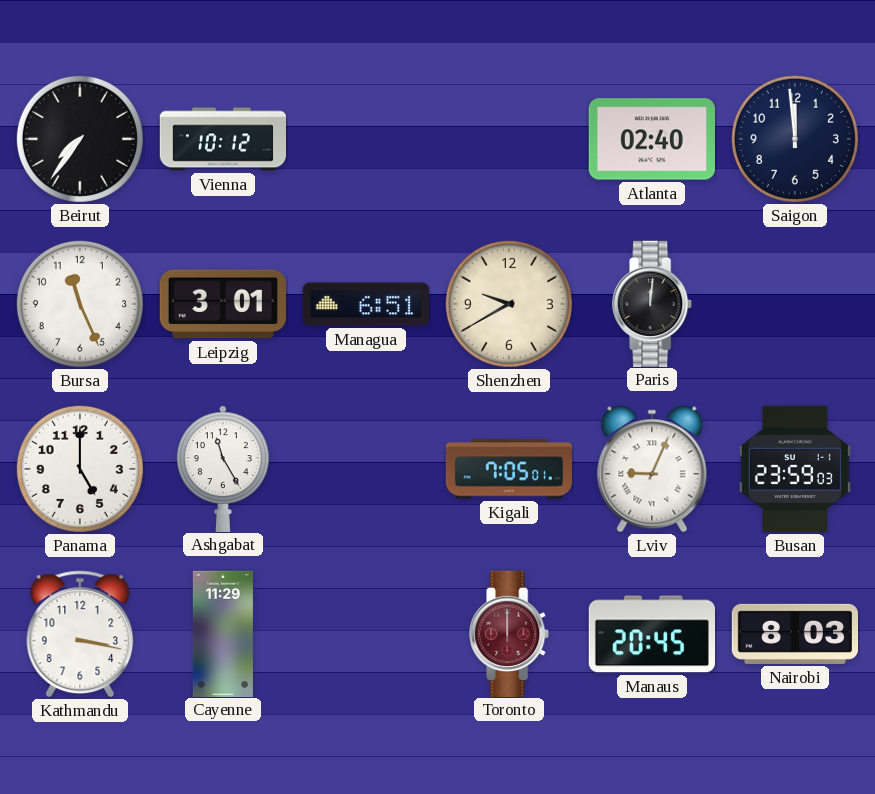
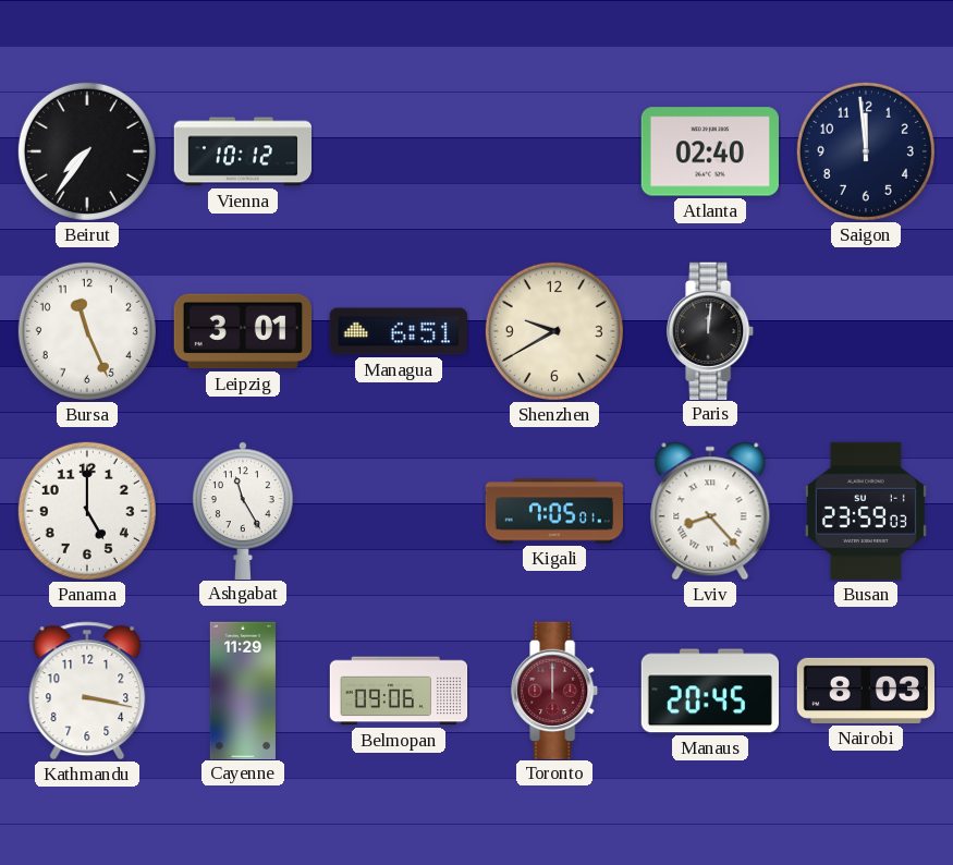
Lviv: 9:04 -> 8:23
Belmopan: none -> 09:06
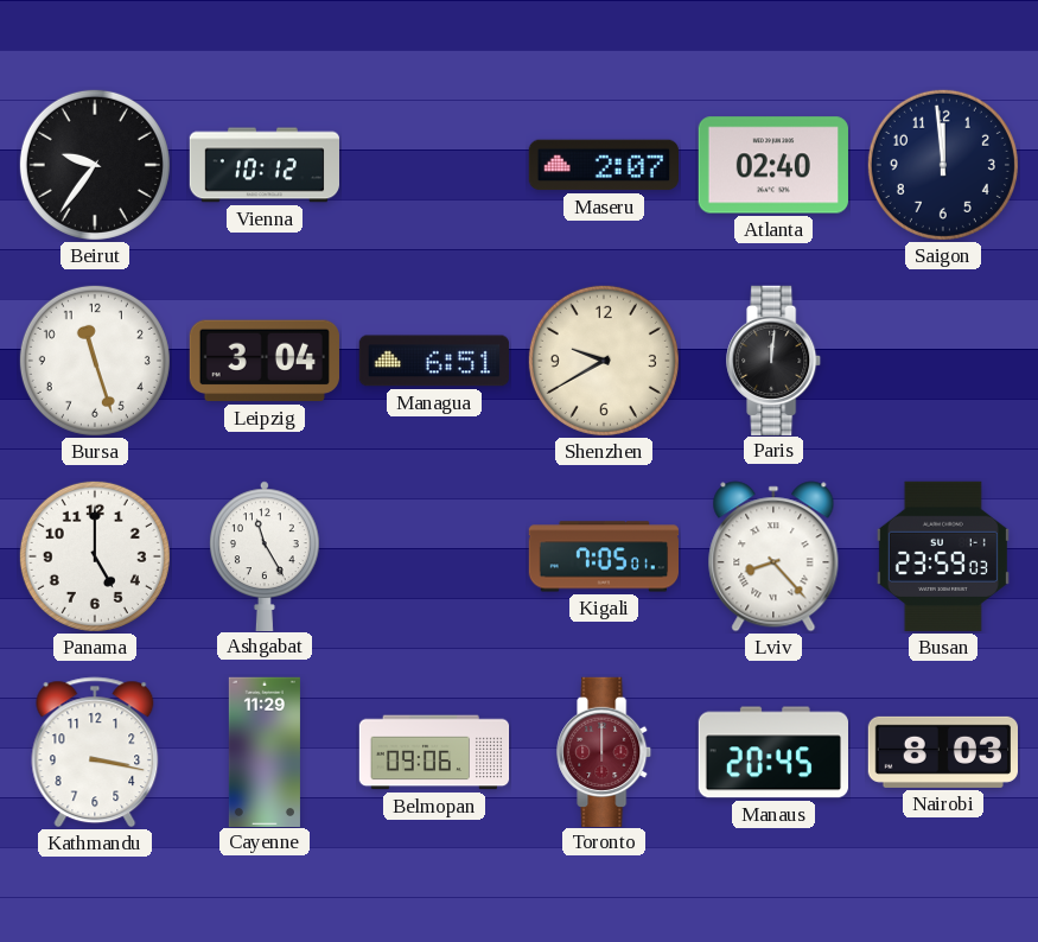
Beirut: 7:36 -> 9:36
Maseru: none -> 2:07
Bursa: 11:26 -> 11:27
Leipzig: 3:01 -> 3:04
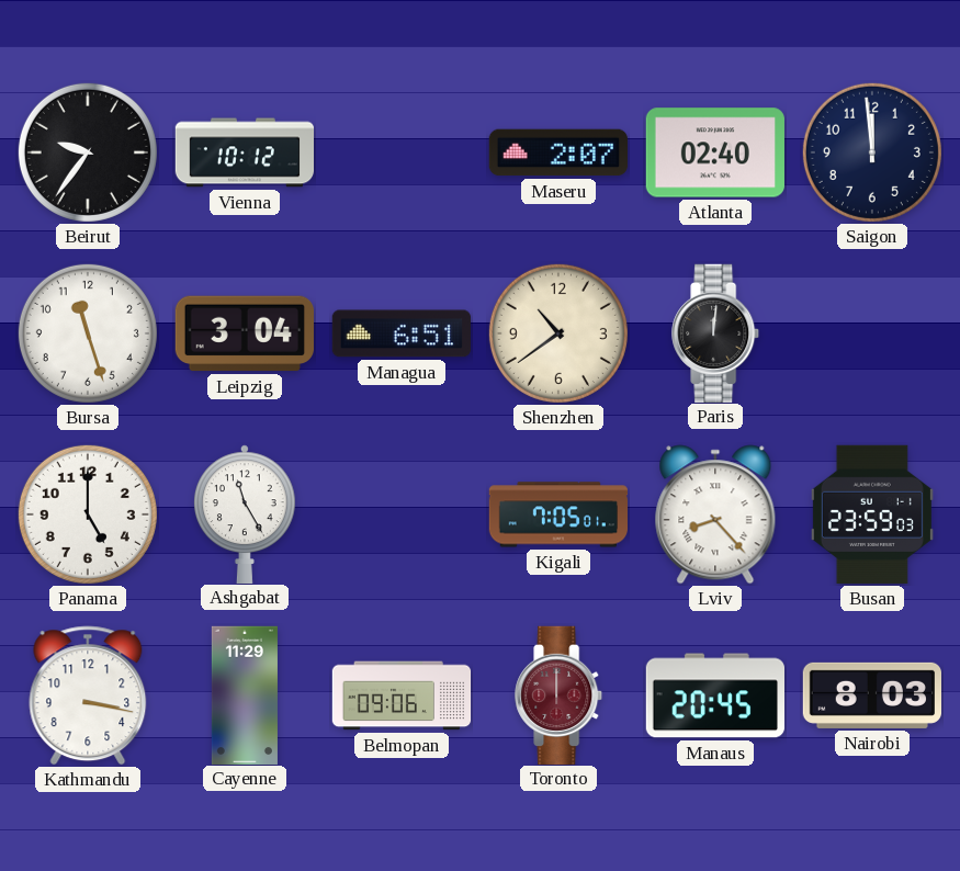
Shenzhen: 9:40 -> 10:39
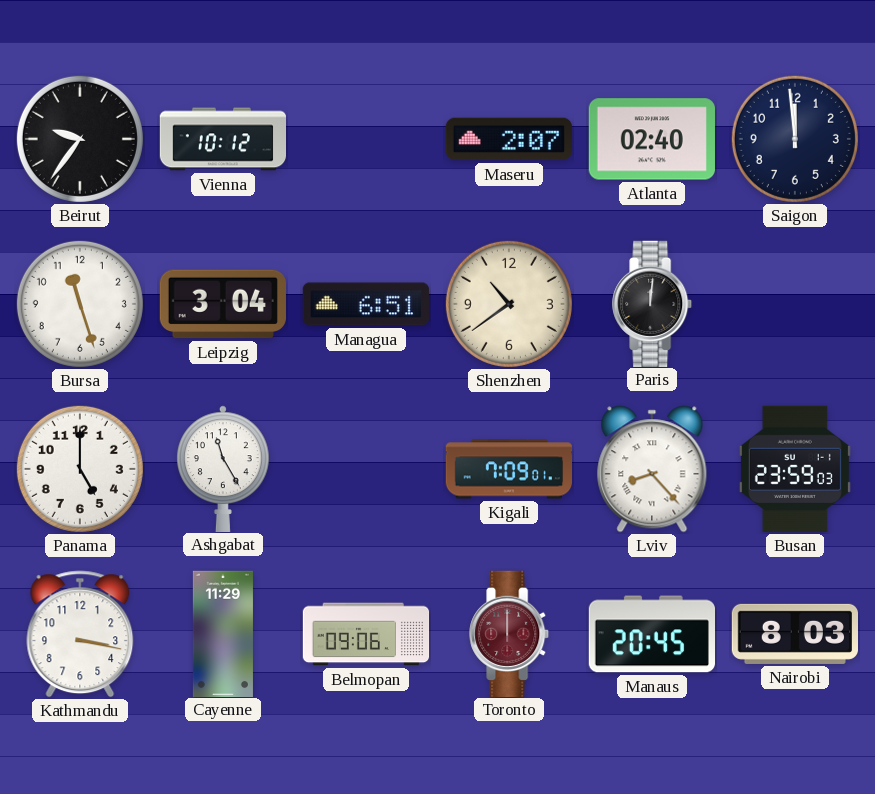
Kigali: 7:05 -> 7:09
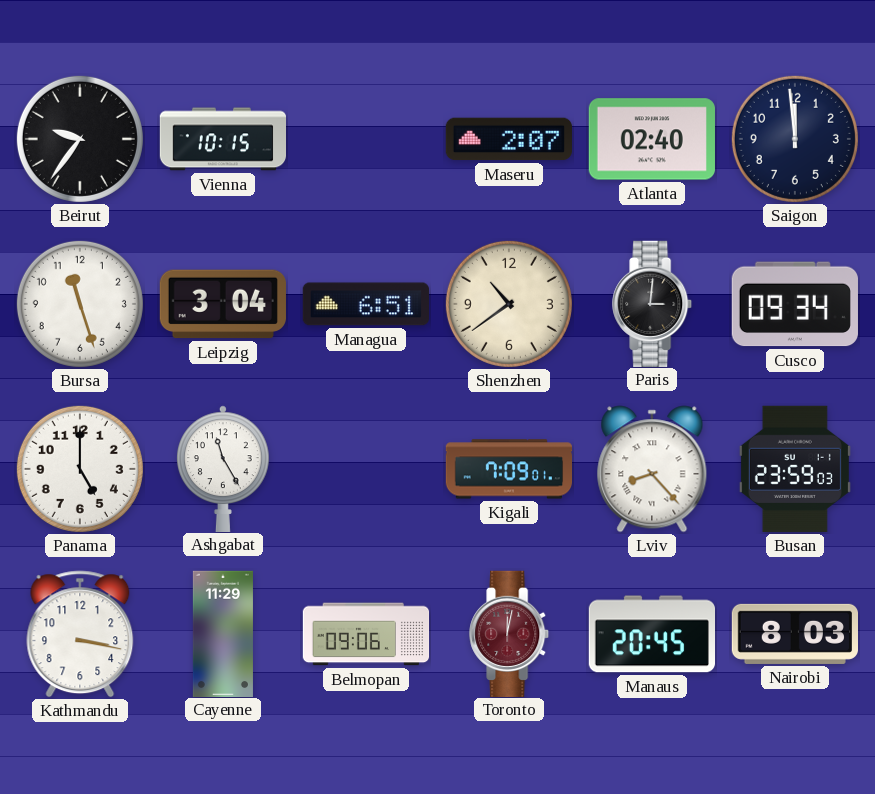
Vienna: 10:12 -> 10:15
Paris: 12:01 -> 3:01
Cusco: none -> 09:34
Toronto: 12:00 -> 12:02
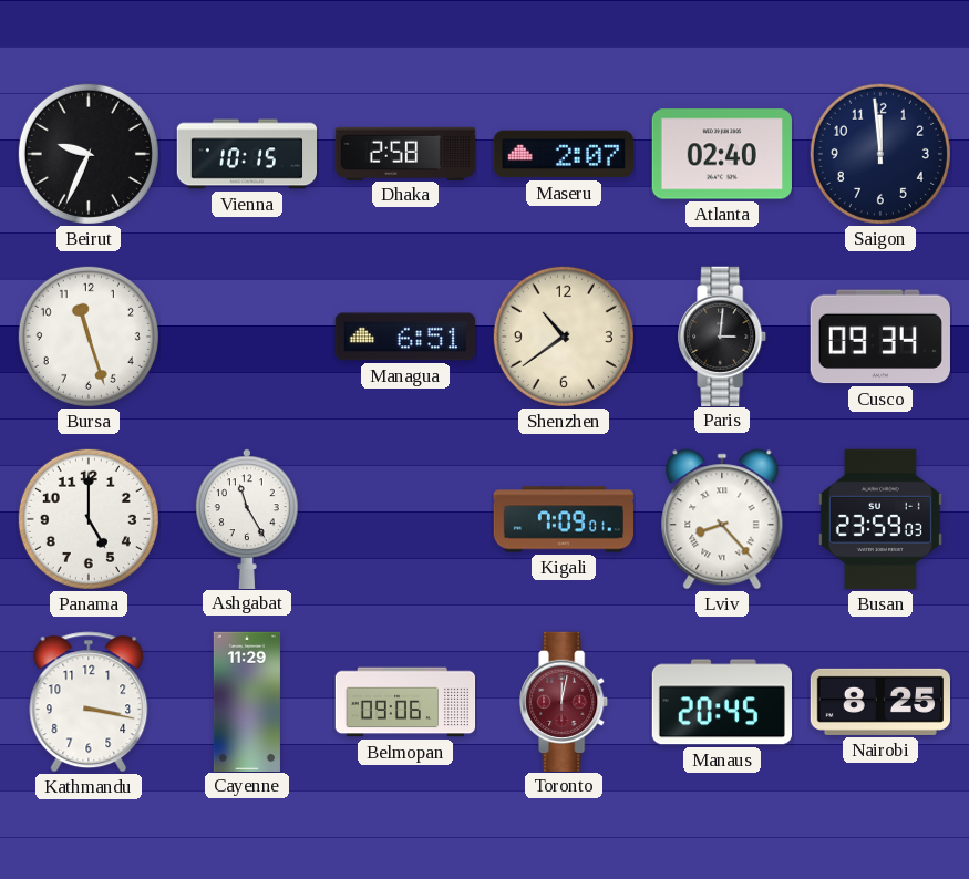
Beirut: 9:36 -> 9:34
Dhaka: none -> 2:58
Leipzig: 3:04 -> none
Nairobi: 8:03 -> 8:25
